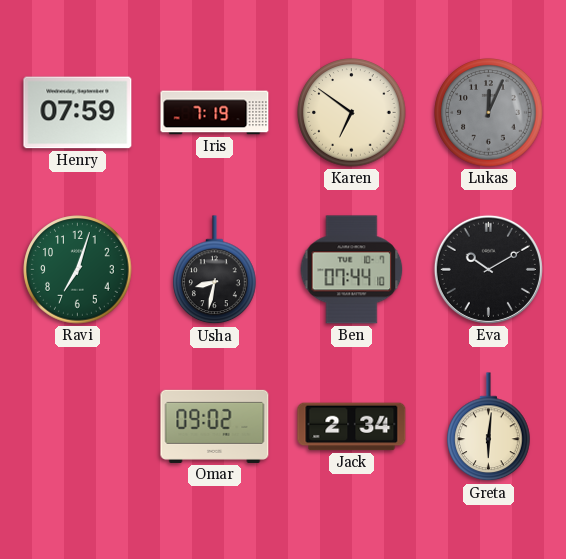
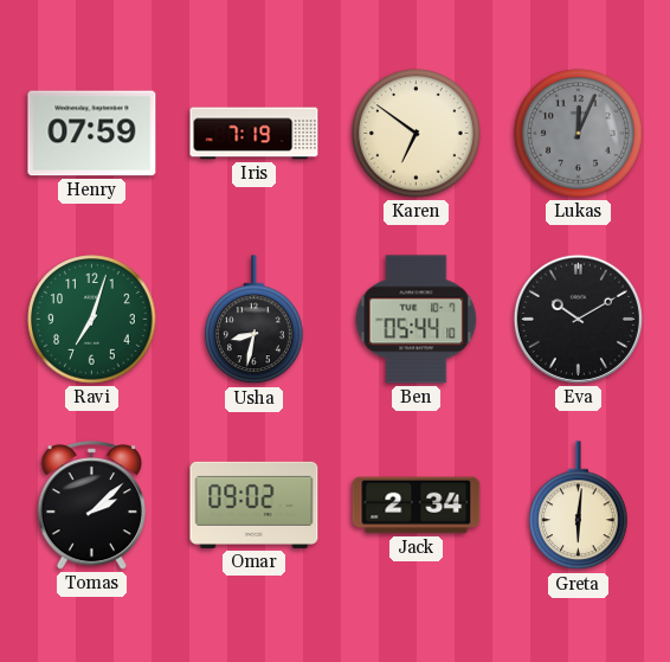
Ben: 07:44 -> 05:44
Tomas: none -> 2:08
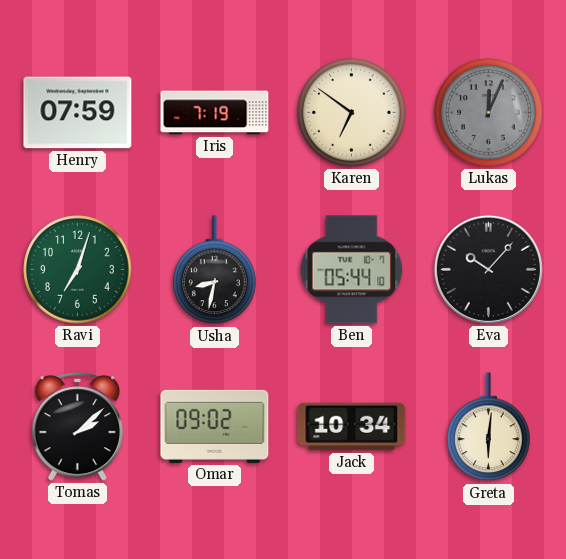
Eva: 10:10 -> 10:07
Jack: 2:34 -> 10:34
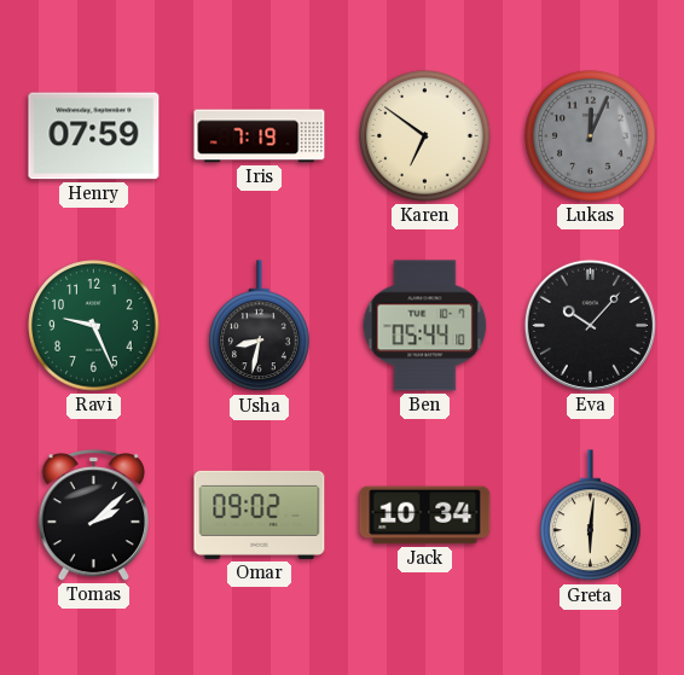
Ravi: 7:03 -> 9:26
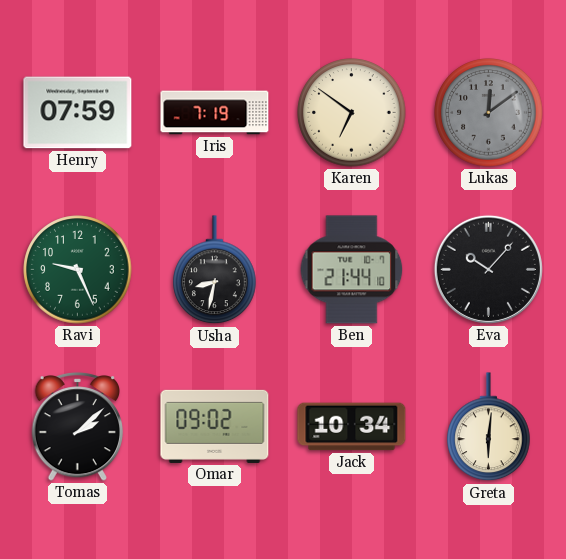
Lukas: 12:04 -> 12:09
Ben: 05:44 -> 21:44
